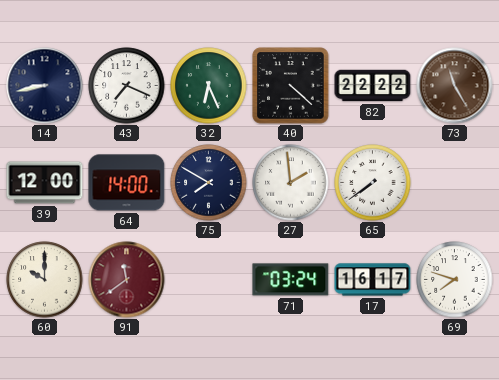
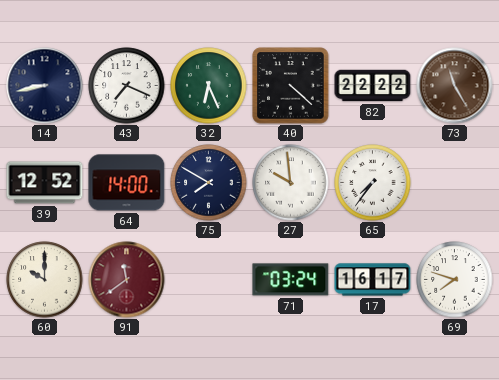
39: 12:00 -> 12:52
27: 1:59 -> 9:59
65: 7:39 -> 7:36
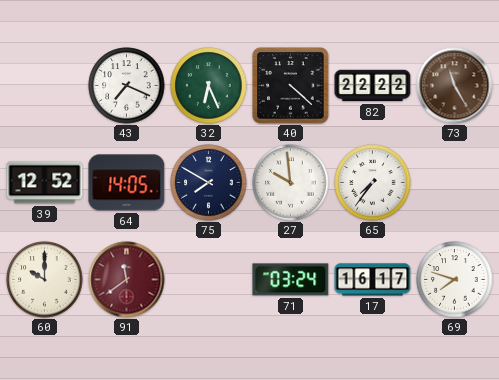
14: 8:43 -> none
64: 14:00 -> 14:05
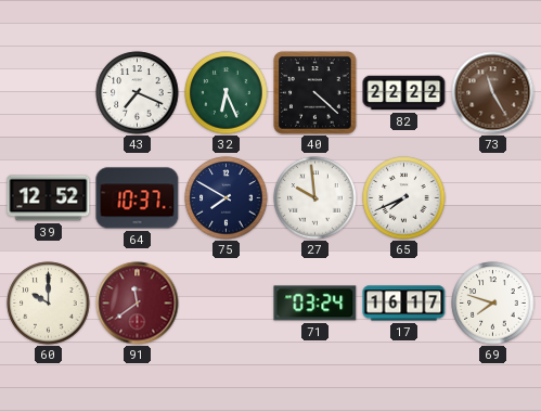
64: 14:05 -> 10:37
65: 7:36 -> 7:41
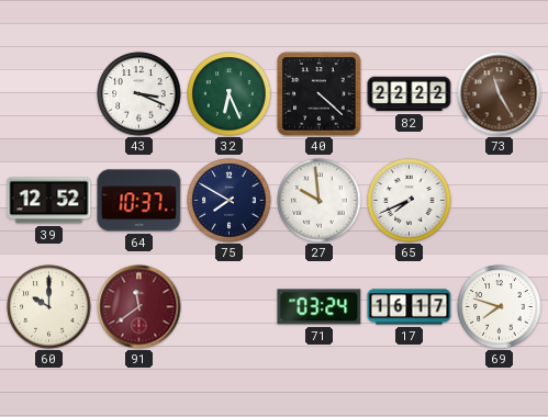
43: 7:19 -> 3:19
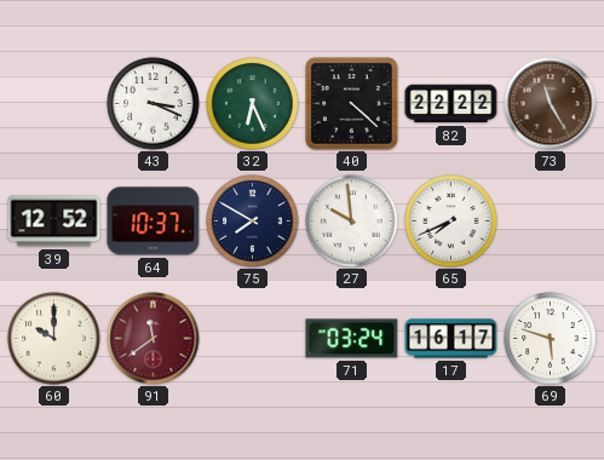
69: 7:48 -> 5:48
